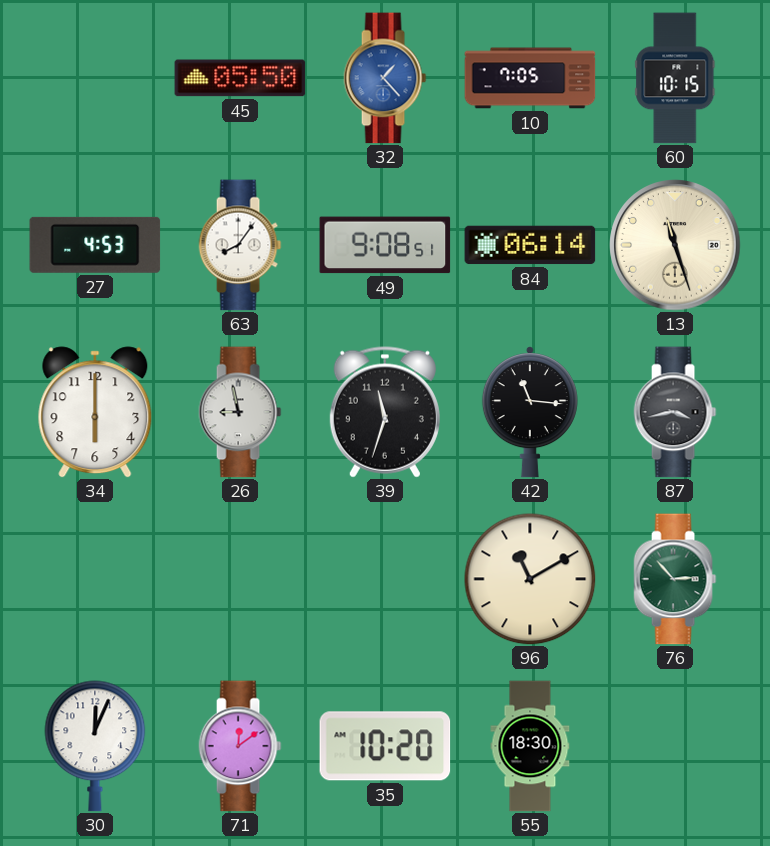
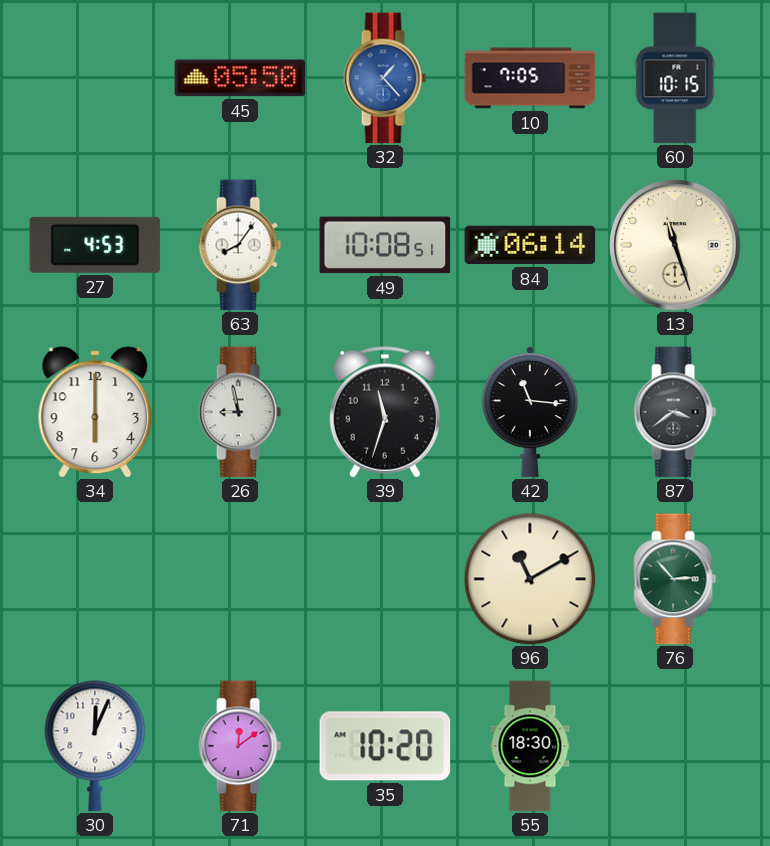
49: 9:08 -> 10:08
87: 3:43 -> 3:39
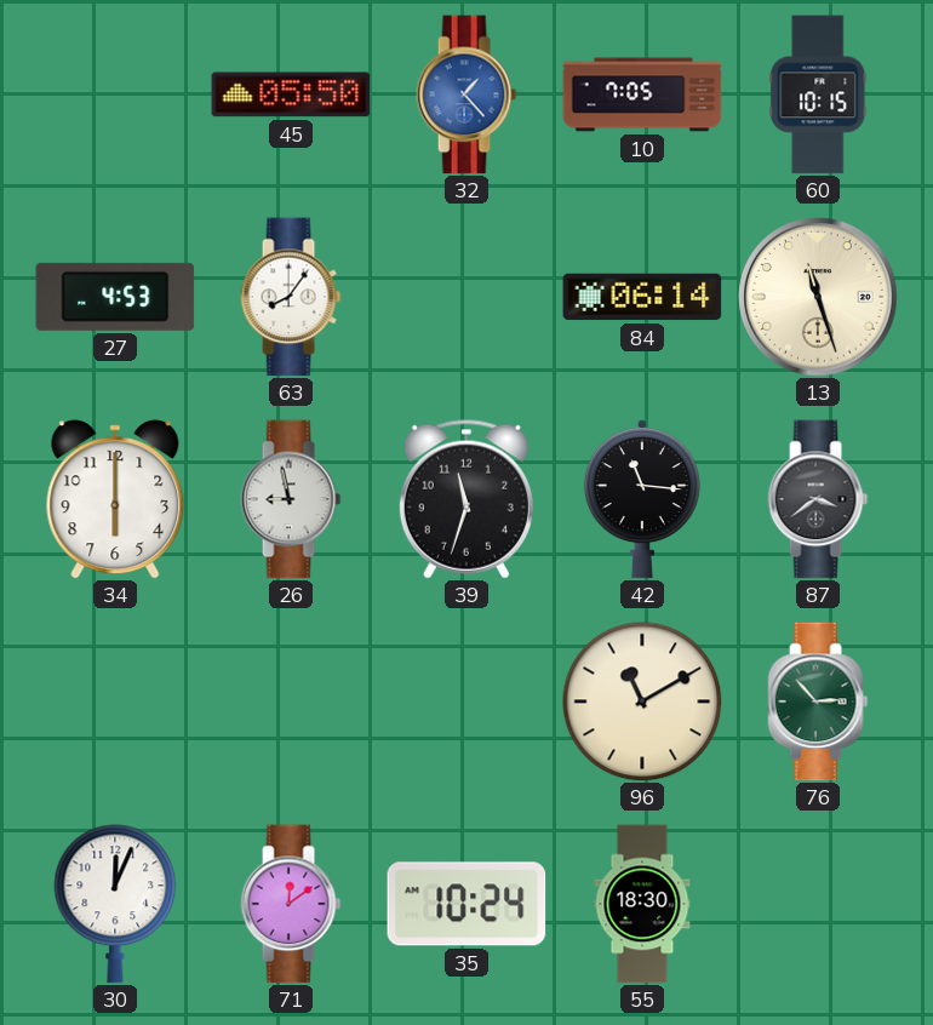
49: 10:08 -> none
35: 10:20 -> 10:24
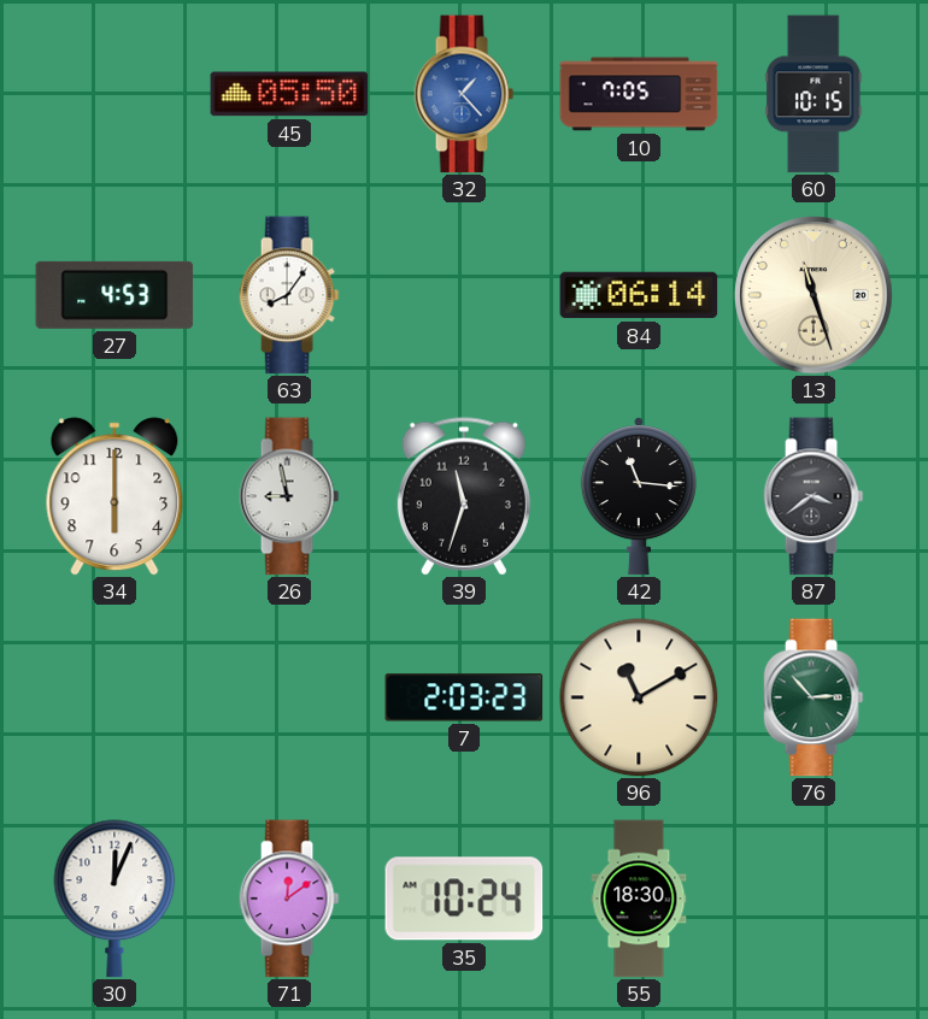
7: none -> 2:03
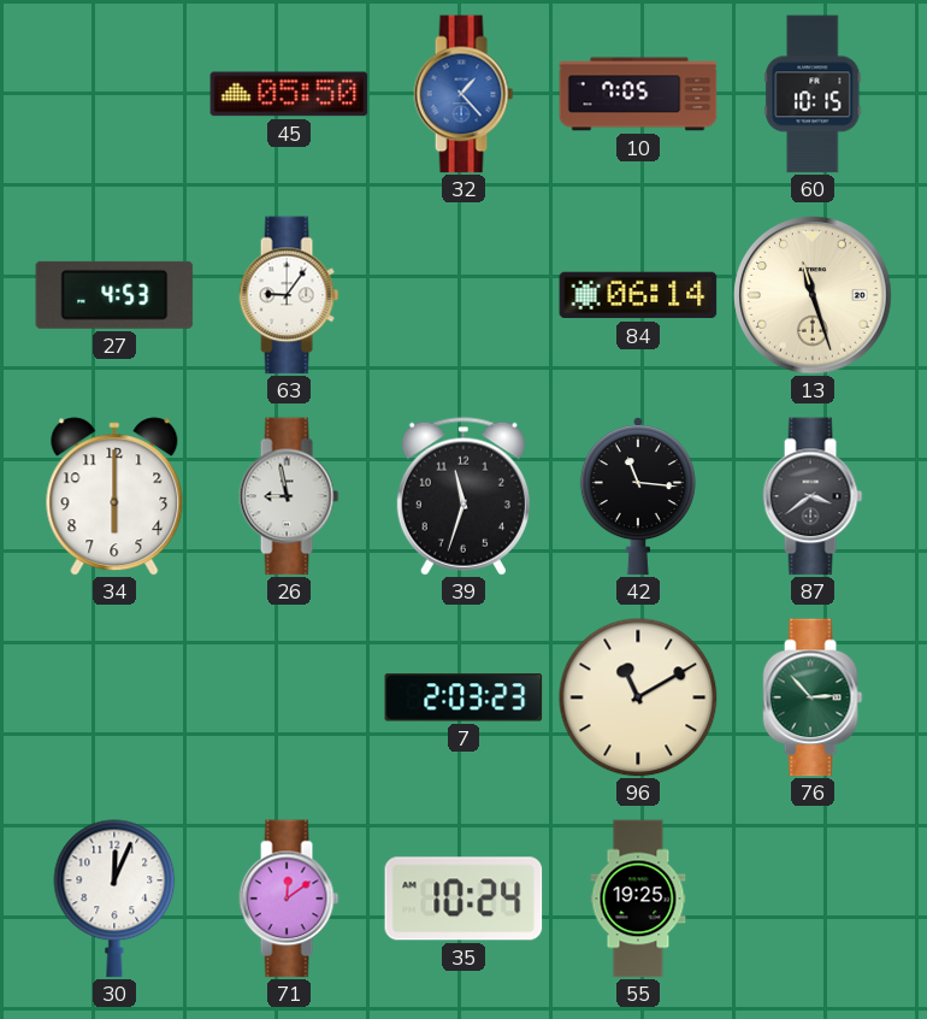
63: 8:06 -> 9:06
55: 18:30 -> 19:25
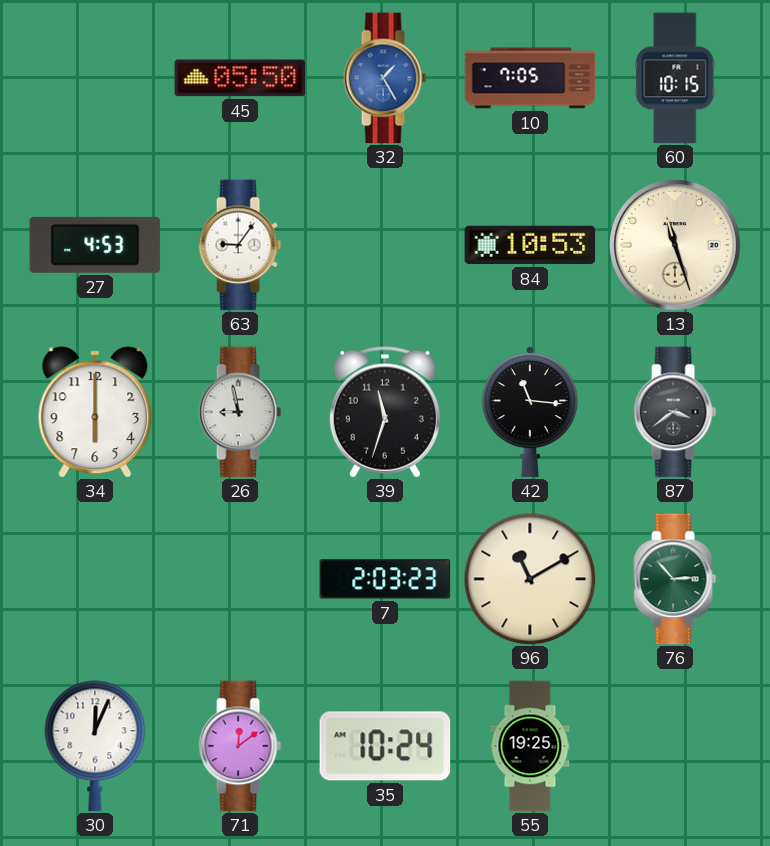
32: 1:23 -> 1:25
84: 06:14 -> 10:53
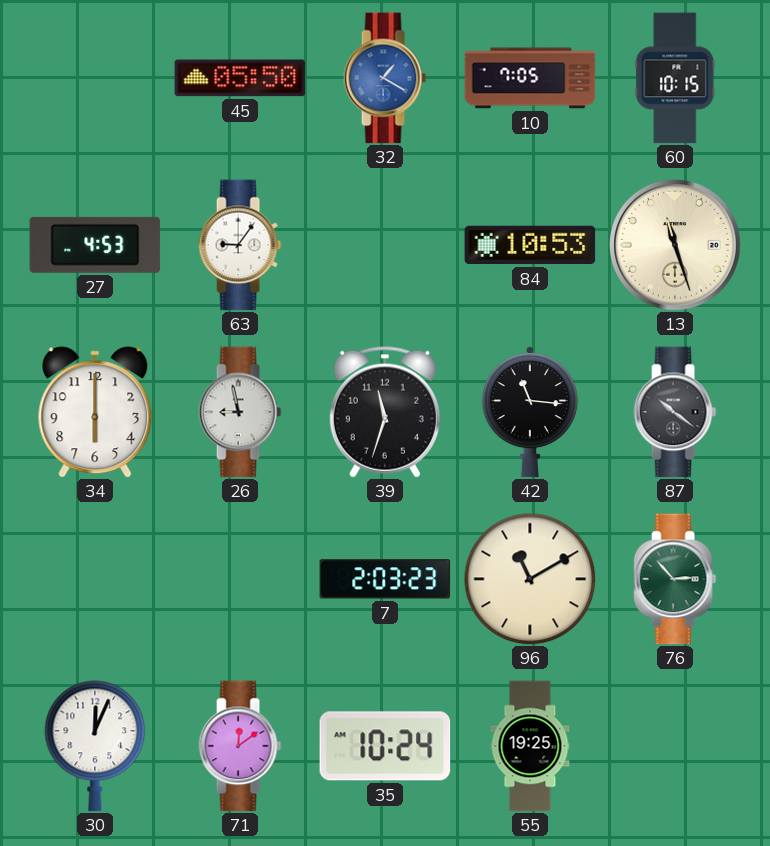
32: 1:25 -> 1:20
87: 3:39 -> 10:21
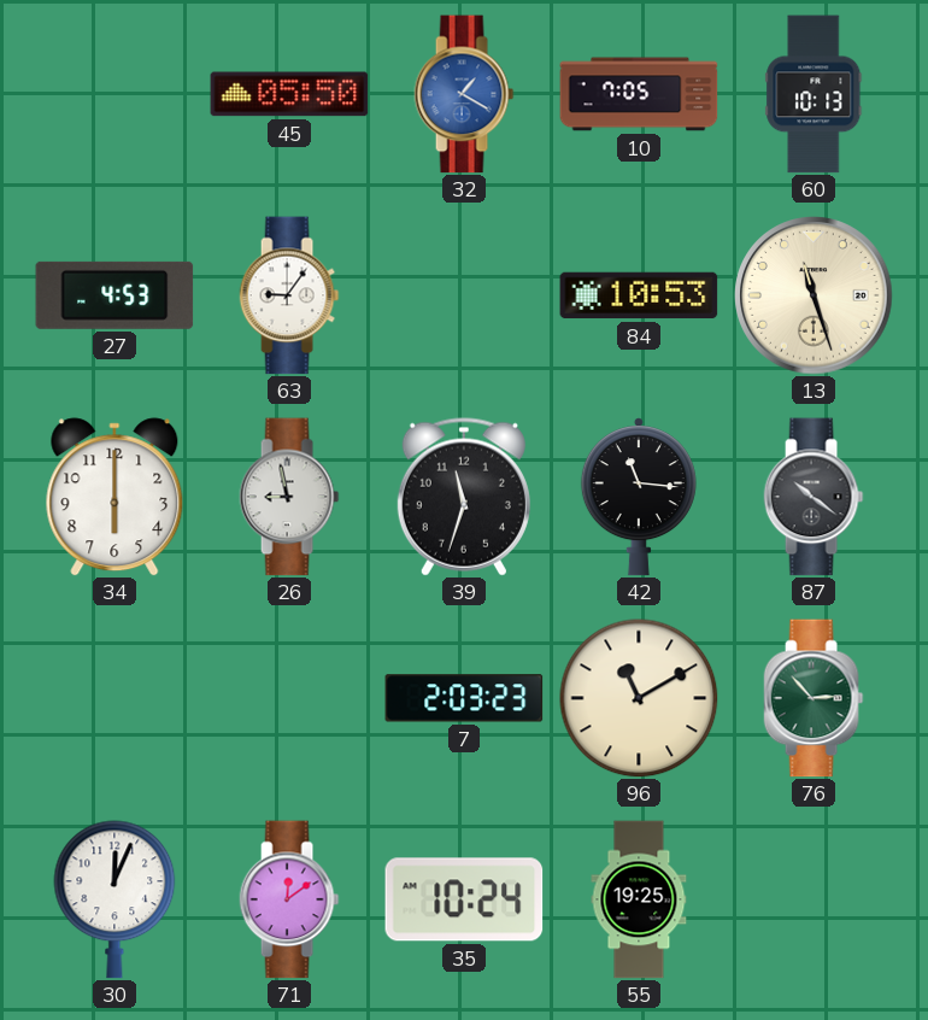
60: 10:15 -> 10:13
